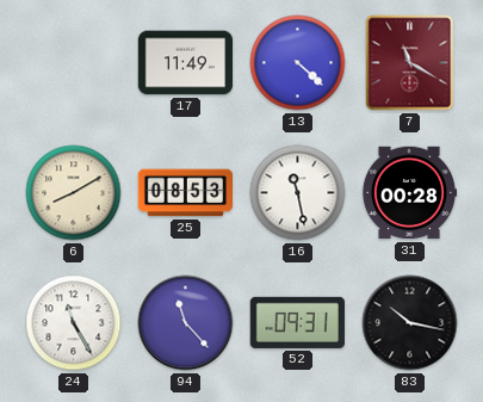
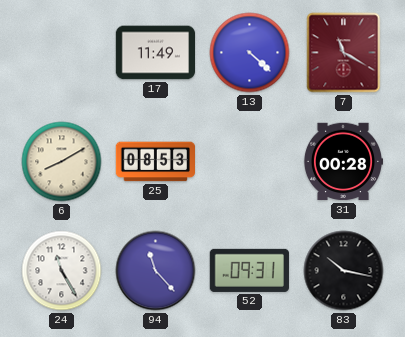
16: 11:28 -> none
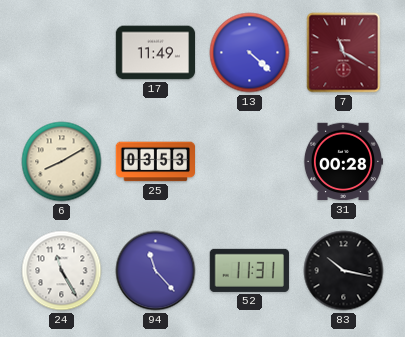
25: 08:53 -> 03:53
52: 09:31 -> 11:31
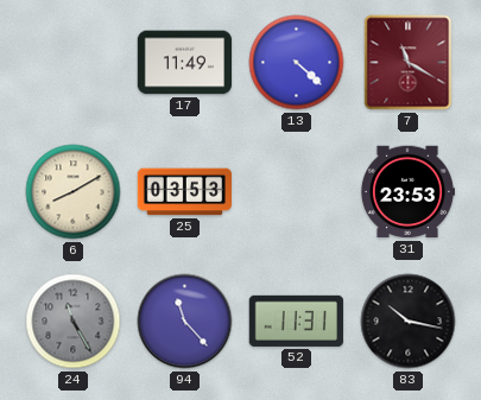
31: 00:28 -> 23:53
24 dial: white -> grey
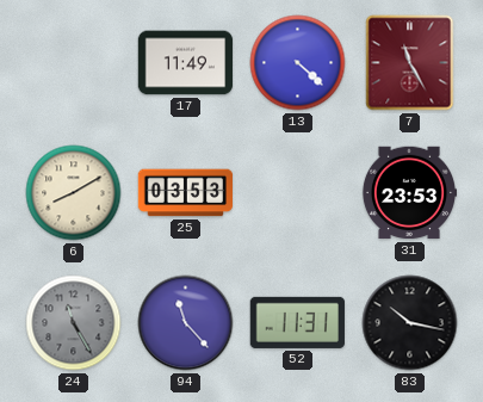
7: 11:20 -> 11:25
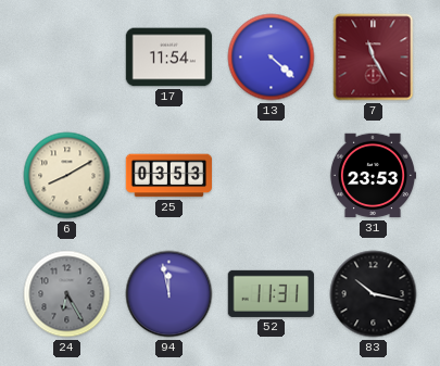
17: 11:49 -> 11:54
24: 11:25 -> 6:25
94: 11:23 -> 11:58
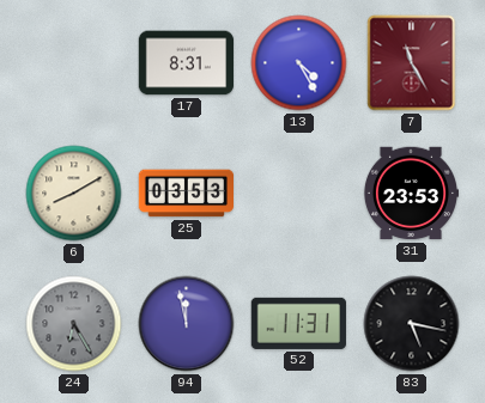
17: 11:54 -> 8:31
13: 4:22 -> 4:25
83: 10:17 -> 5:17
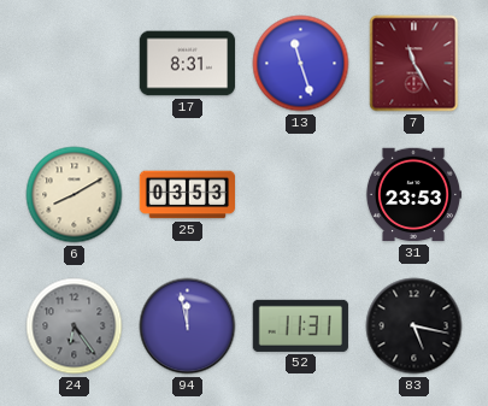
13: 4:25 -> 11:27
24: 6:25 -> 6:24
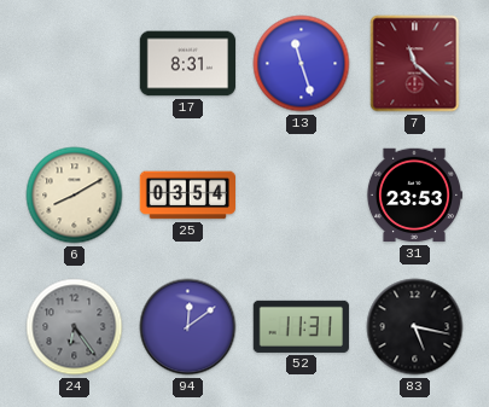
7: 11:25 -> 11:22
25: 03:53 -> 03:54
94: 11:58 -> 12:09
